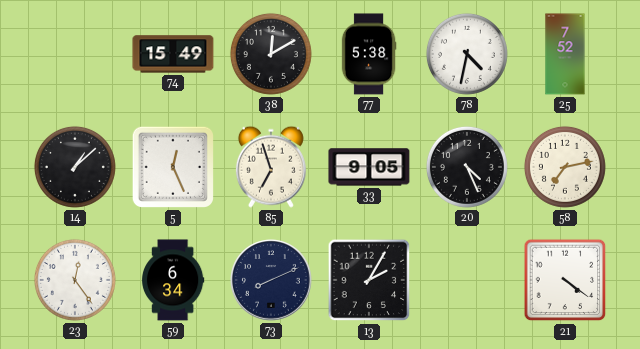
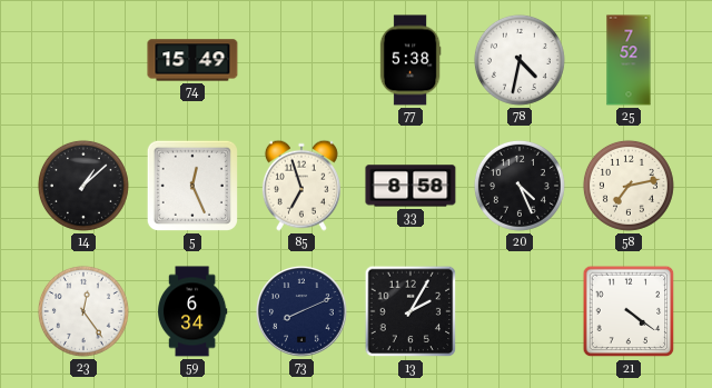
38: 12:10 -> none
33: 9:05 -> 8:58
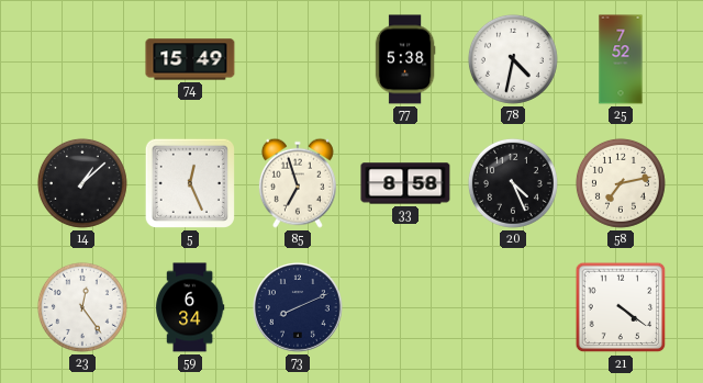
13: 2:05 -> none
